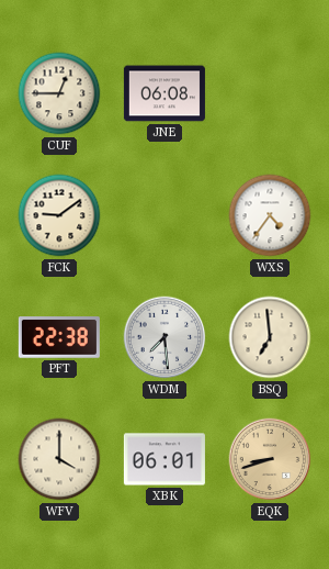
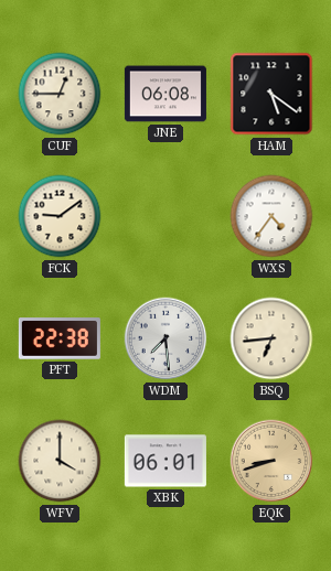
HAM: none -> 5:21
BSQ: 6:59 -> 6:44
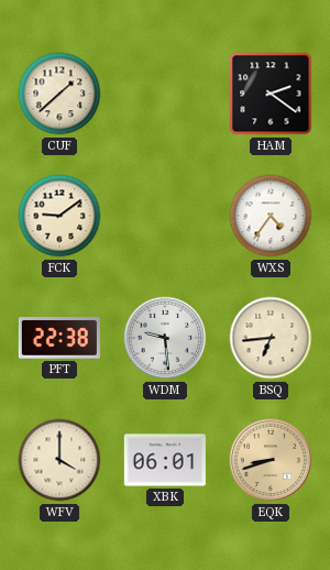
CUF: 12:45 -> 1:38
JNE: 06:08 -> none
HAM: 5:21 -> 2:21
WDM: 7:29 -> 9:29
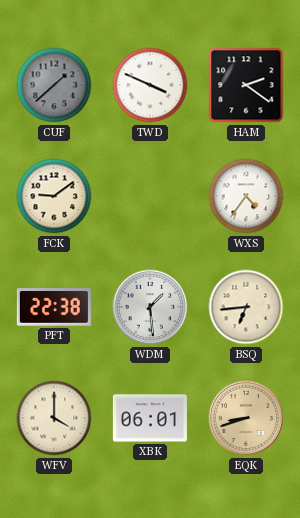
CUF dial: cream -> grey
TWD: none -> 3:49
WDM: 9:29 -> 1:29
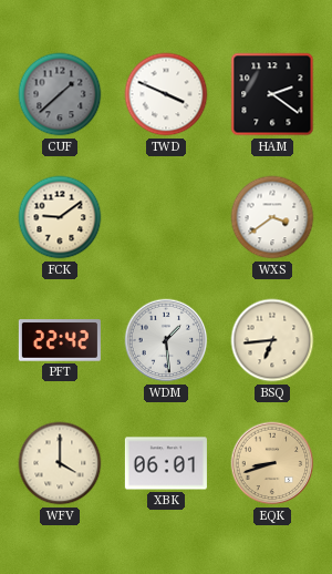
WXS: 4:36 -> 3:39
PFT: 22:38 -> 22:42
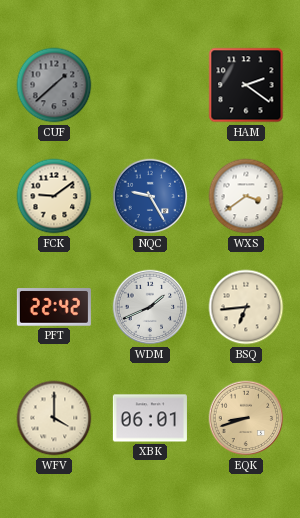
TWD: 3:49 -> none
NQC: none -> 9:25
WDM: 1:29 -> 1:41
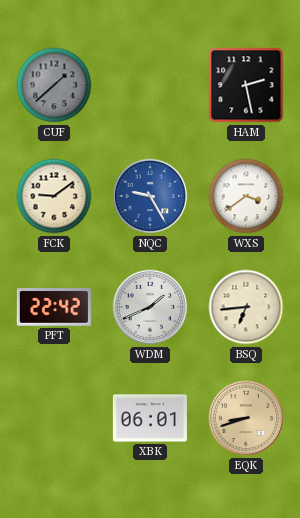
HAM: 2:21 -> 2:28
WFV: 4:00 -> none
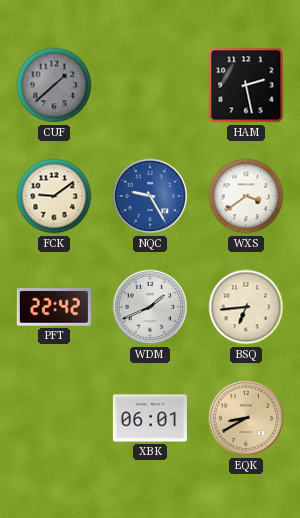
EQK: 8:42 -> 8:40
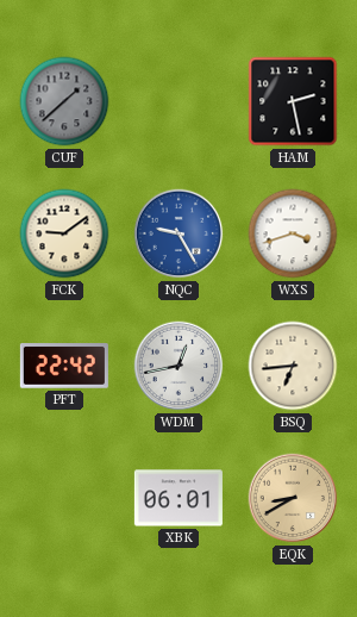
WXS: 3:39 -> 3:42
WDM: 1:41 -> 12:43
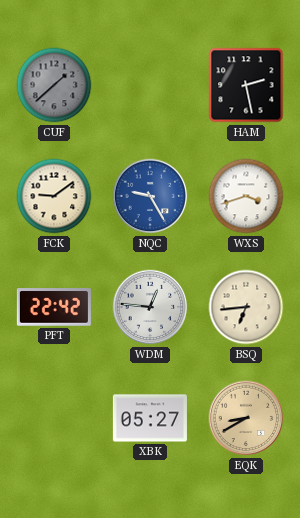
WDM: 12:43 -> 12:46
XBK: 06:01 -> 05:27
